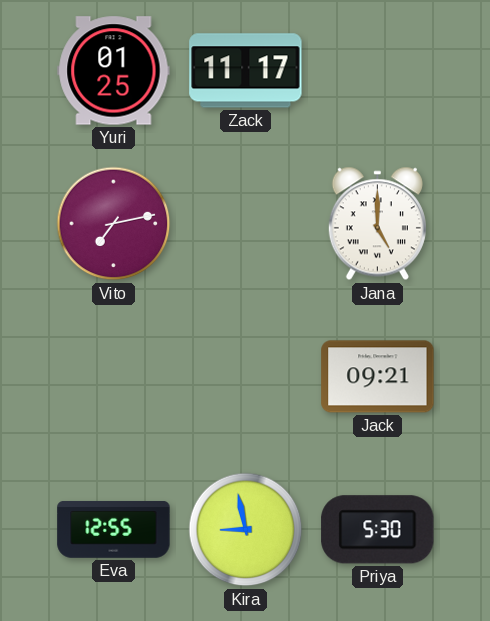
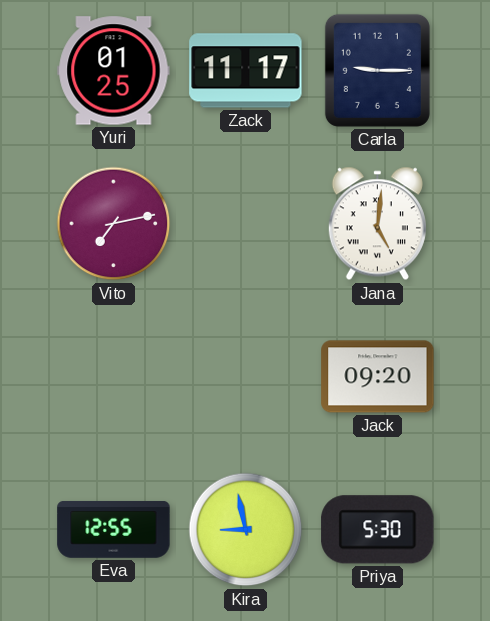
Carla: none -> 9:15
Jana: 5:00 -> 5:01
Jack: 09:21 -> 09:20
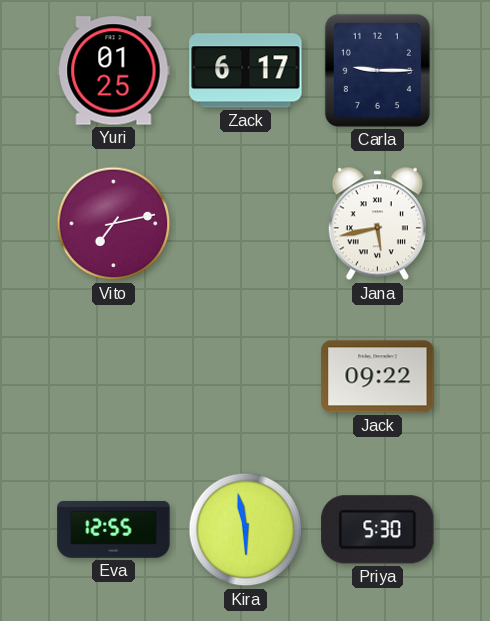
Zack: 11:17 -> 6:17
Jana: 5:01 -> 5:43
Jack: 09:20 -> 09:22
Kira: 8:58 -> 5:58
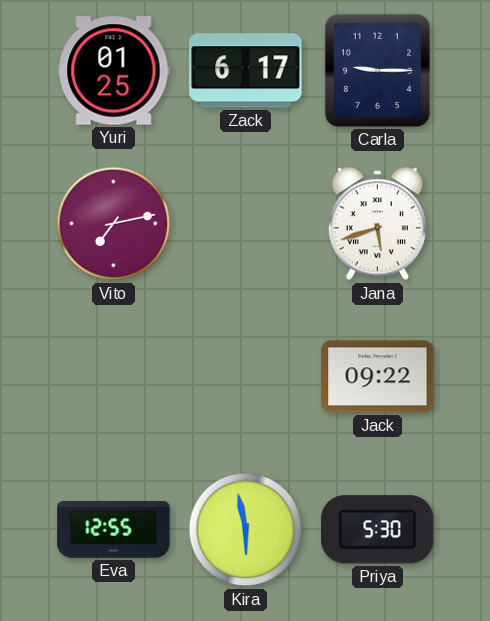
Jana: 5:43 -> 5:42
